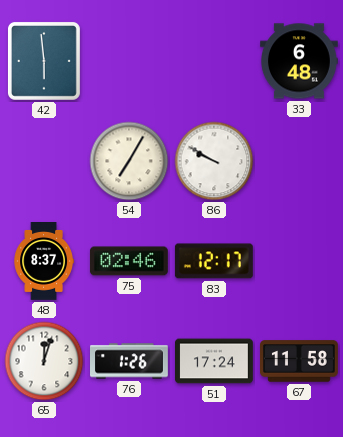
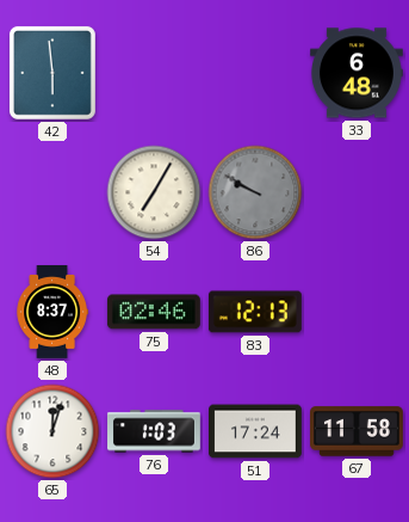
86 dial: white -> grey
83: 12:17 -> 12:13
76: 1:26 -> 1:03
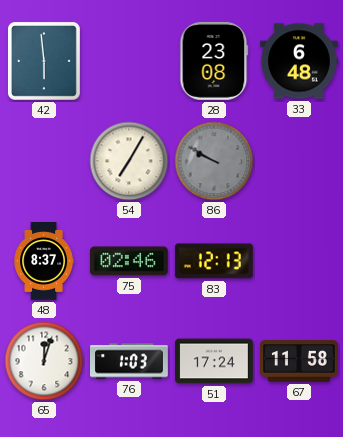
28: none -> 23:08
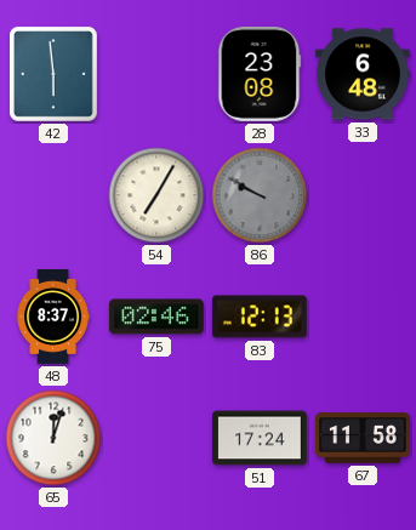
76: 1:03 -> none
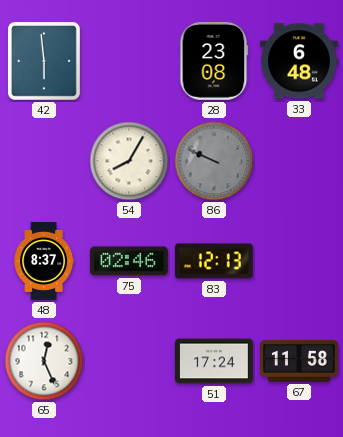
54: 7:05 -> 8:05
86: 9:50 -> 9:49
65: 12:03 -> 12:26
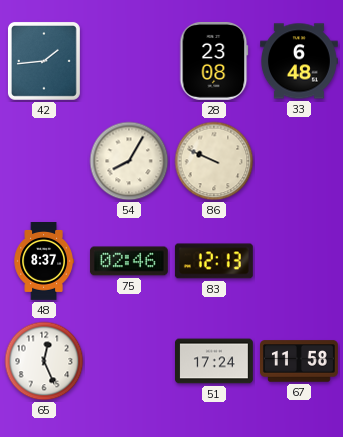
42: 5:59 -> 1:44
86 dial: grey -> cream
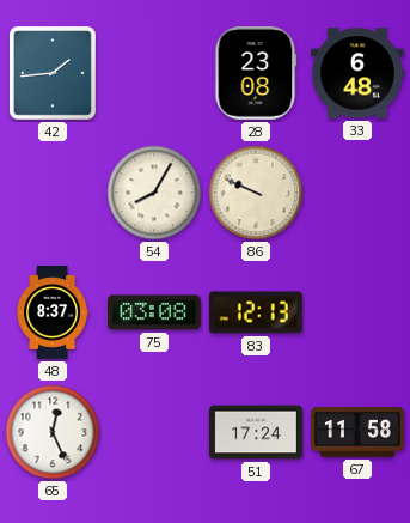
75: 02:46 -> 03:08
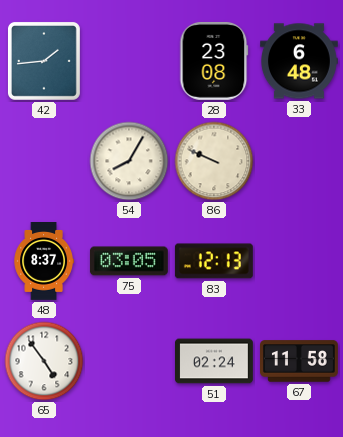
75: 03:08 -> 03:05
65: 12:26 -> 4:54
51: 17:24 -> 02:24
